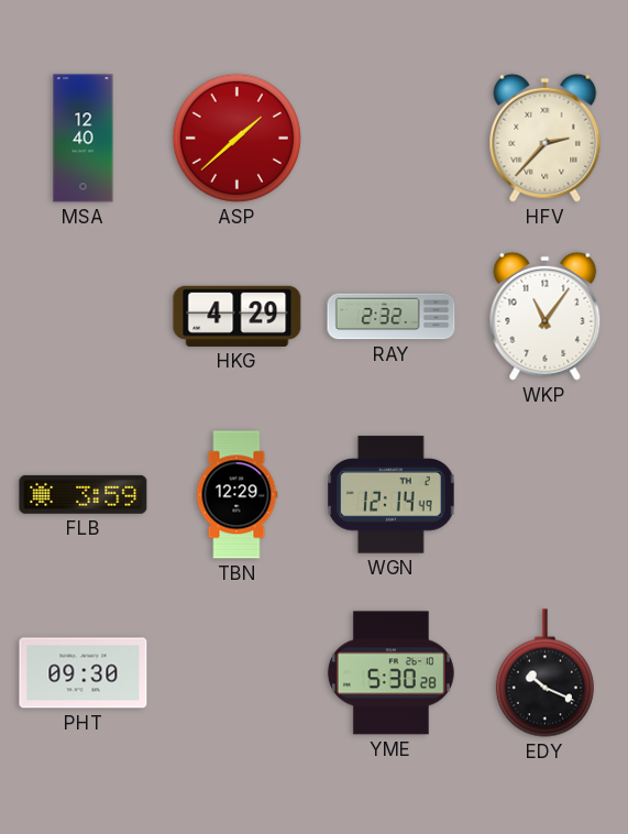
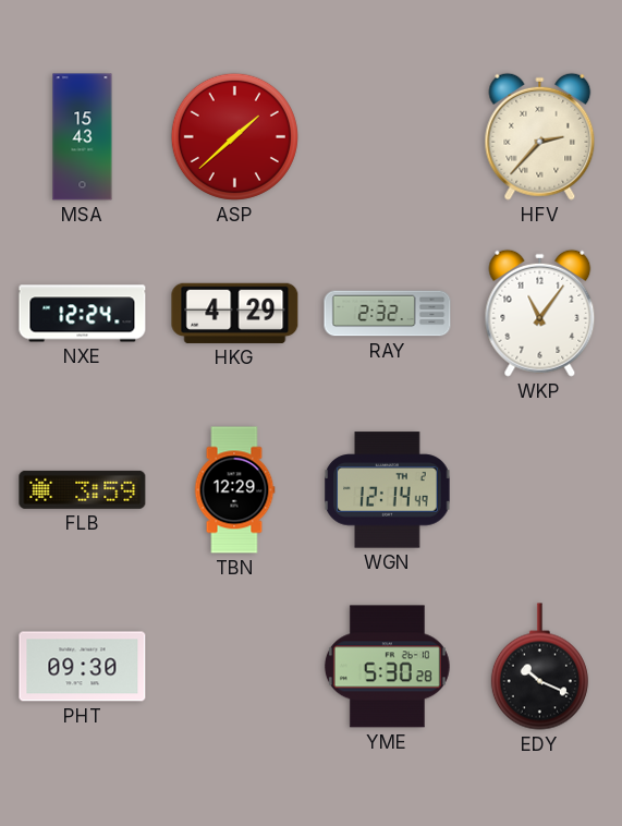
MSA: 12:40 -> 15:43
NXE: none -> 12:24
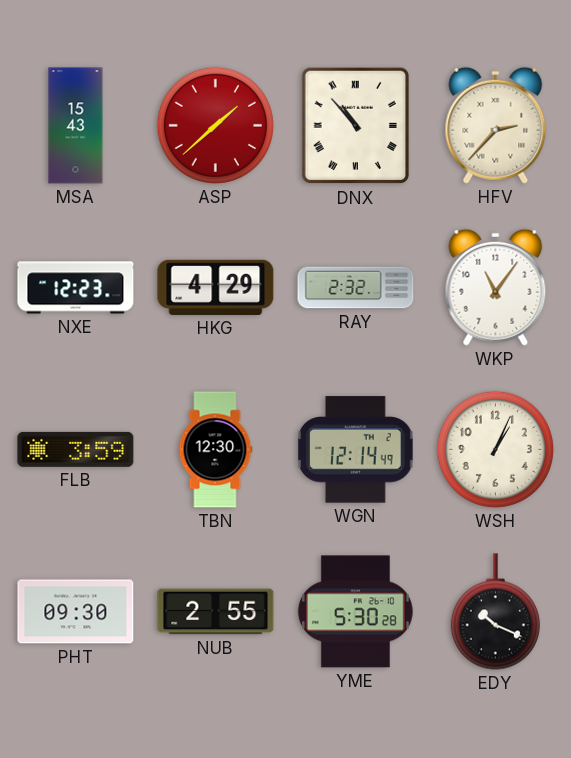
DNX: none -> 10:53
NXE: 12:24 -> 12:23
TBN: 12:29 -> 12:30
WSH: none -> 1:04
NUB: none -> 2:55
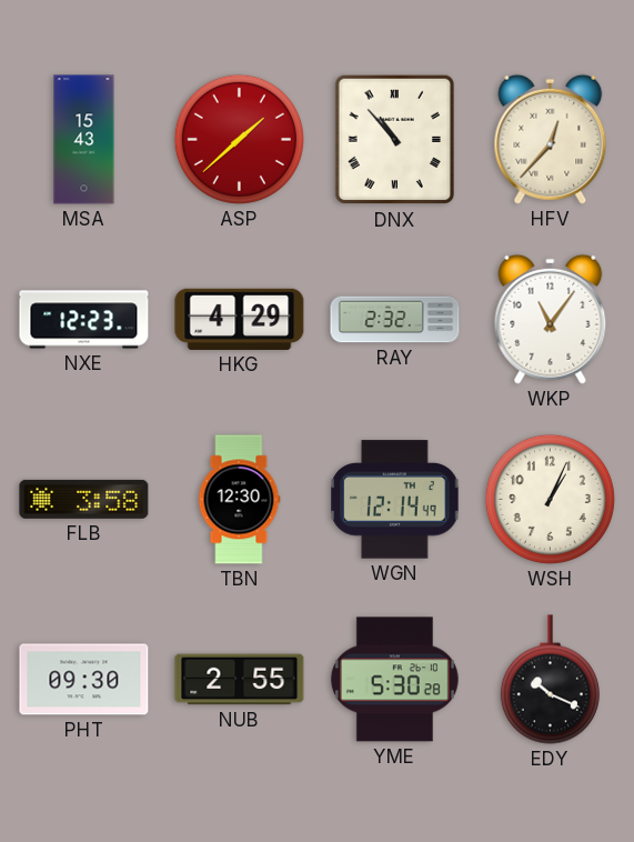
HFV: 2:37 -> 12:37
FLB: 3:59 -> 3:58
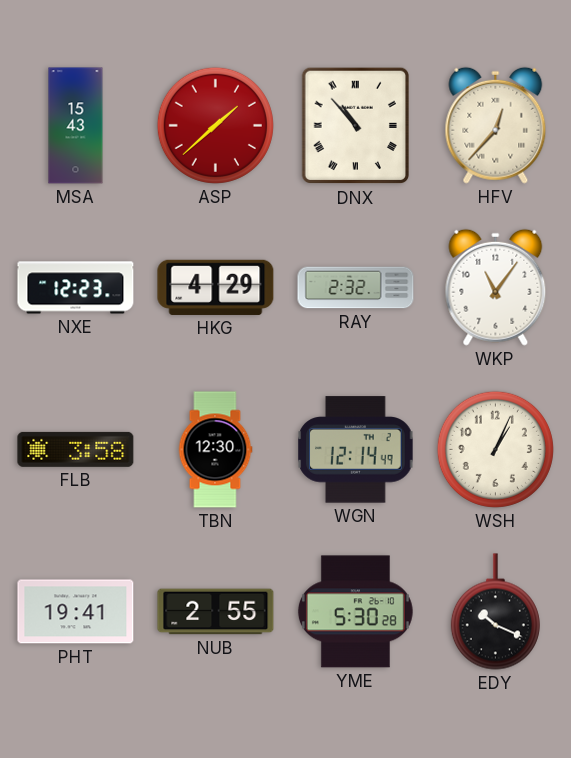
PHT: 09:30 -> 19:41
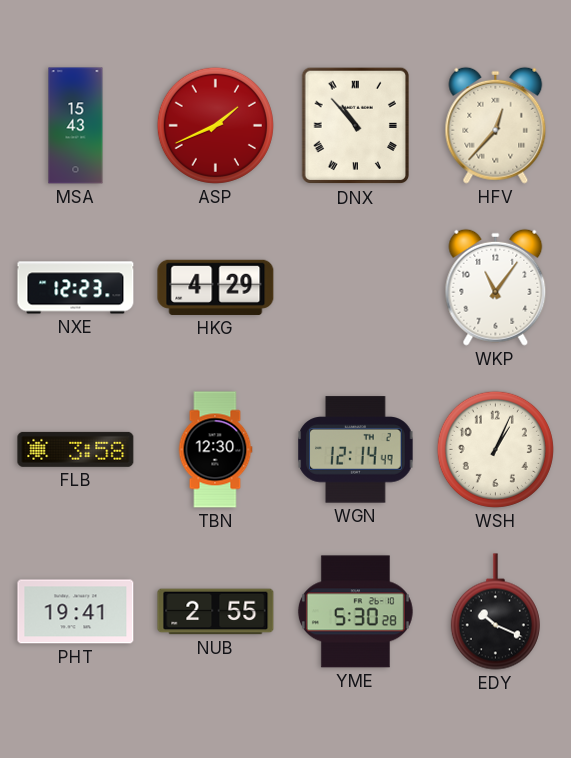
ASP: 1:38 -> 1:41
RAY: 2:32 -> none
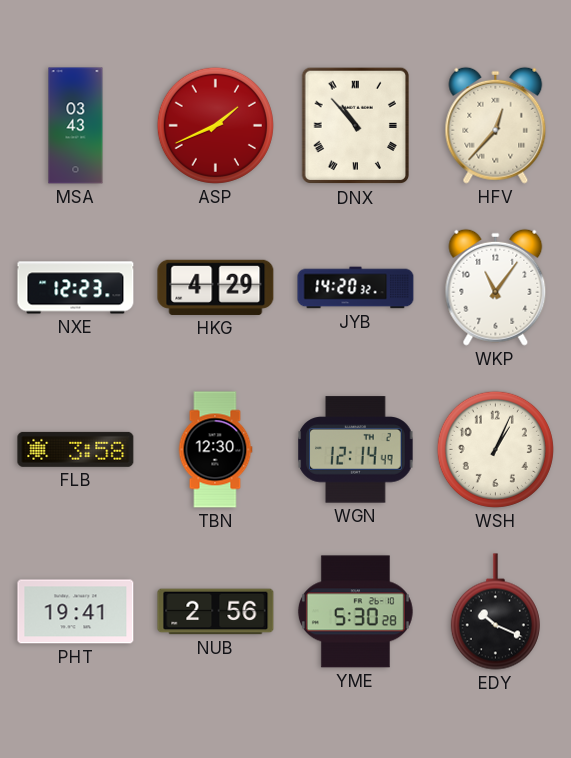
MSA: 15:43 -> 03:43
JYB: none -> 14:20
NUB: 2:55 -> 2:56
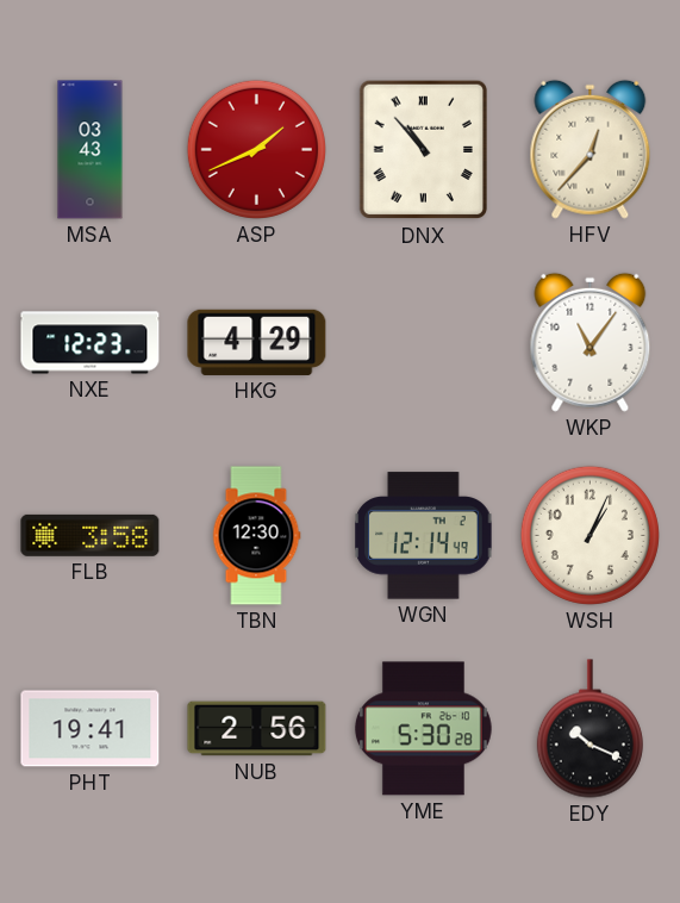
JYB: 14:20 -> none
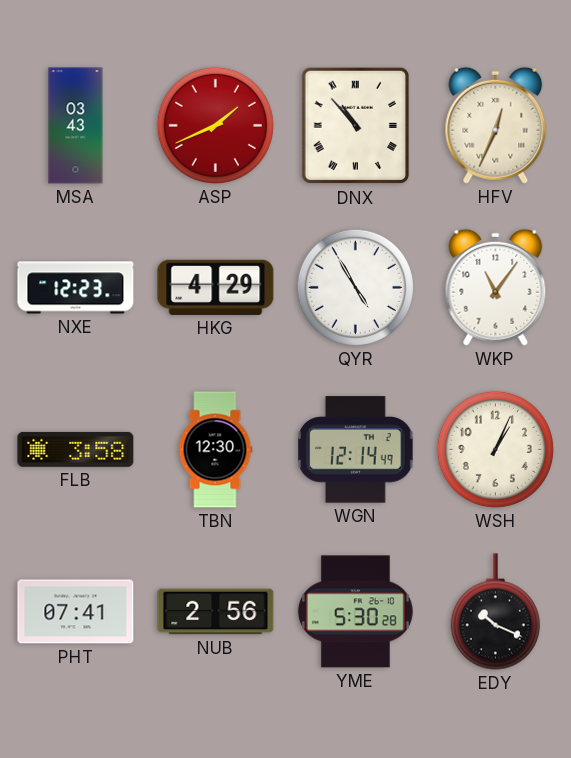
HFV: 12:37 -> 12:34
QYR: none -> 4:55
PHT: 19:41 -> 07:41
